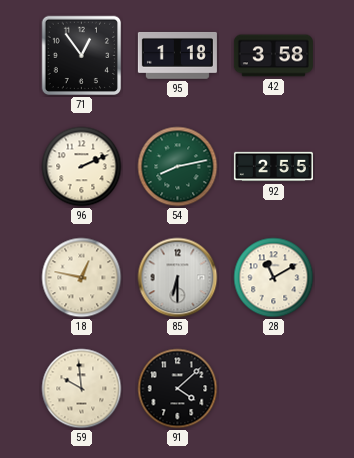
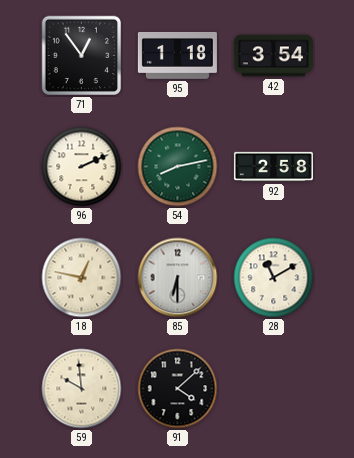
42: 3:58 -> 3:54
92: 2:55 -> 2:58
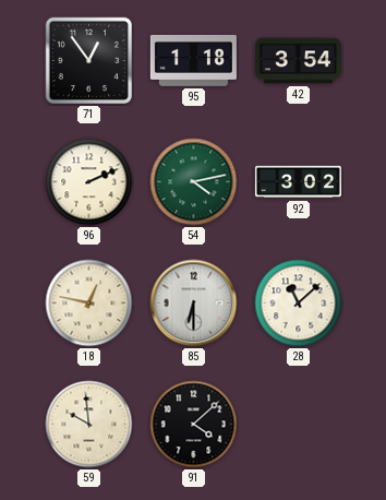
54: 8:13 -> 4:13
92: 2:58 -> 3:02
28: 11:10 -> 11:08
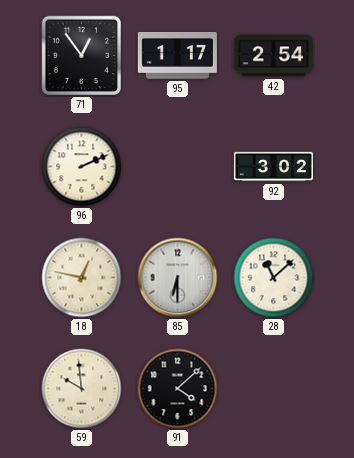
95: 1:18 -> 1:17
42: 3:54 -> 2:54
54: 4:13 -> none
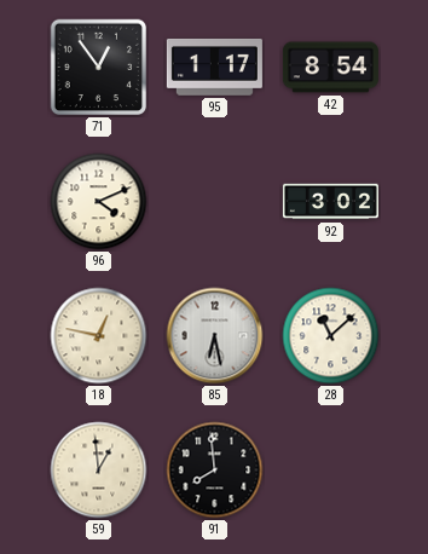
42: 2:54 -> 8:54
96: 2:11 -> 4:11
85: 6:30 -> 6:28
59: 9:59 -> 12:59
91: 4:08 -> 7:59
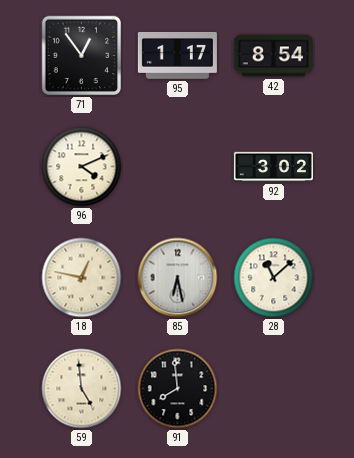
59: 12:59 -> 4:59
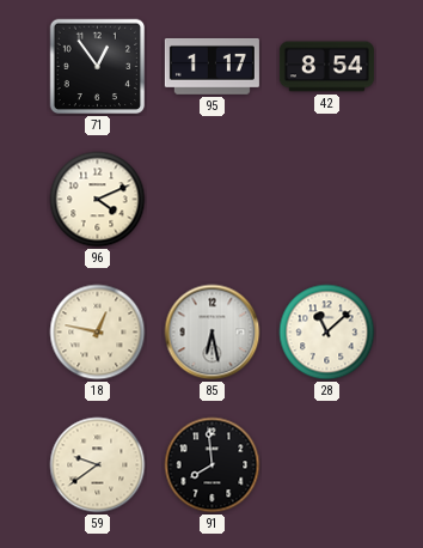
92: 3:02 -> none
59: 4:59 -> 9:39
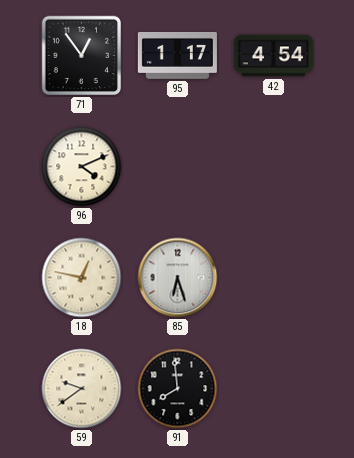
42: 8:54 -> 4:54
85: 6:28 -> 6:27
28: 11:08 -> none
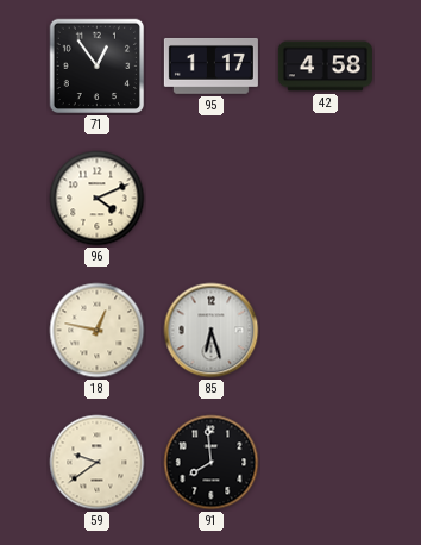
42: 4:54 -> 4:58
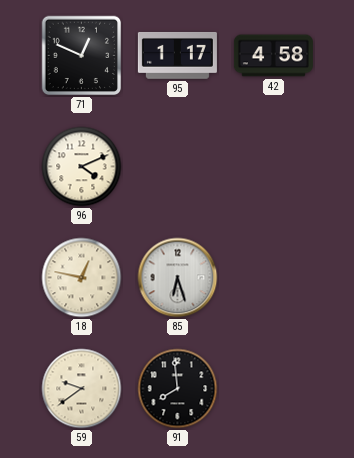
71: 12:54 -> 12:49
